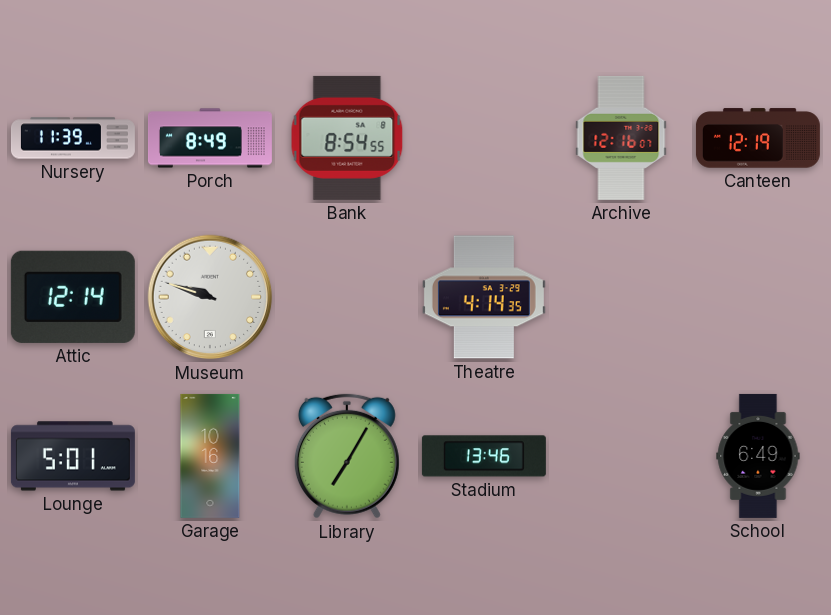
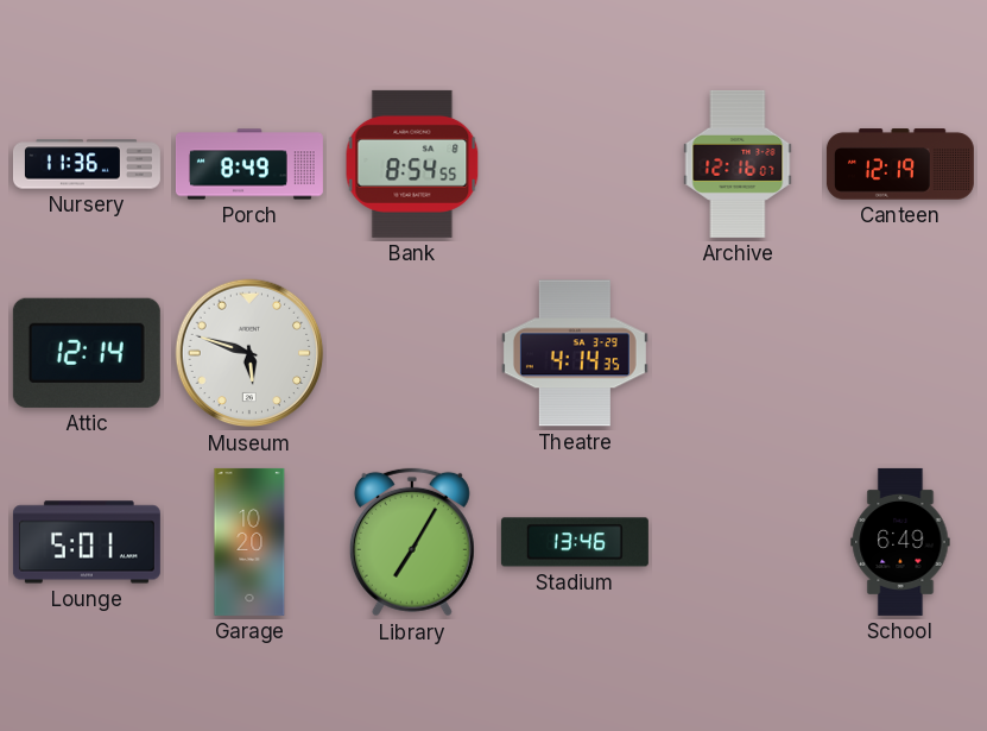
Nursery: 11:39 -> 11:36
Museum: 9:48 -> 5:48
Garage: 10:16 -> 10:20
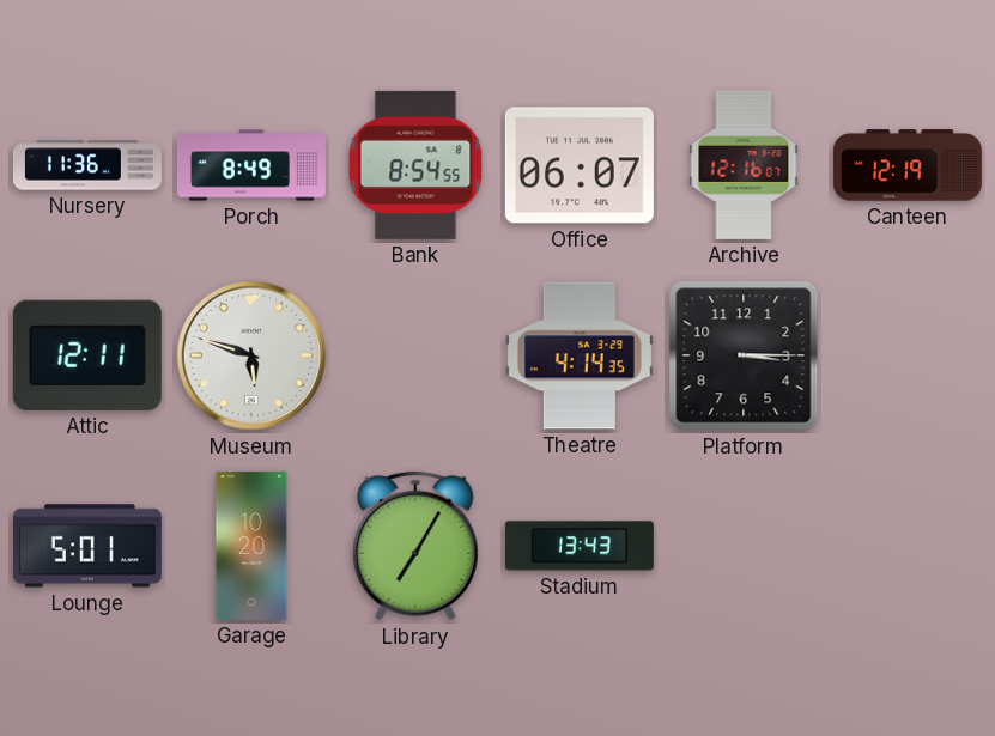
Office: none -> 06:07
Attic: 12:14 -> 12:11
Platform: none -> 3:15
Stadium: 13:46 -> 13:43
School: 6:49 -> none
